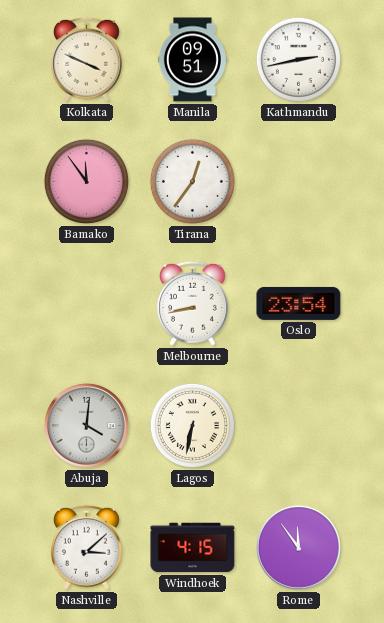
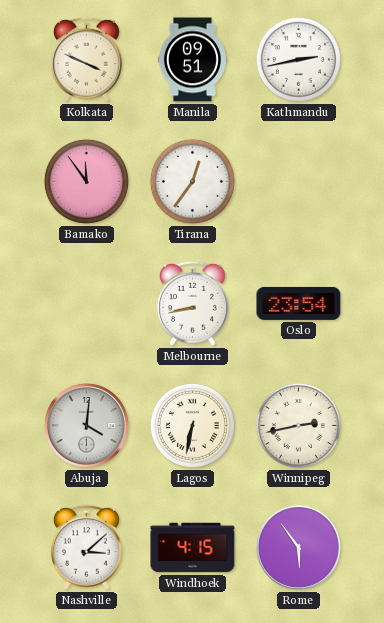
Winnipeg: none -> 2:43
Rome: 11:54 -> 5:54
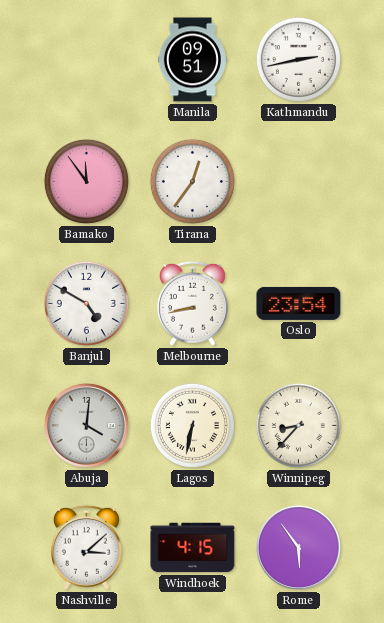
Kolkata: 3:49 -> none
Banjul: none -> 4:50
Winnipeg: 2:43 -> 8:37
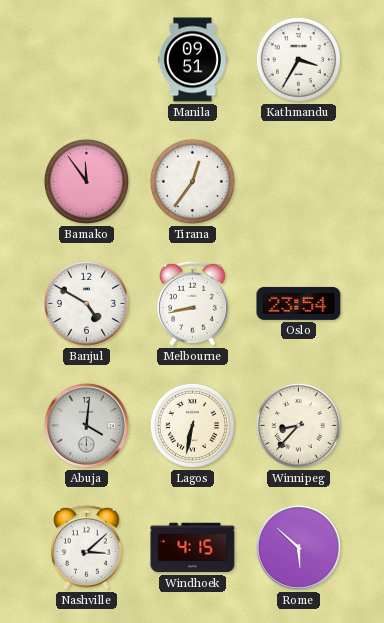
Kathmandu: 2:43 -> 3:35
Rome: 5:54 -> 5:52
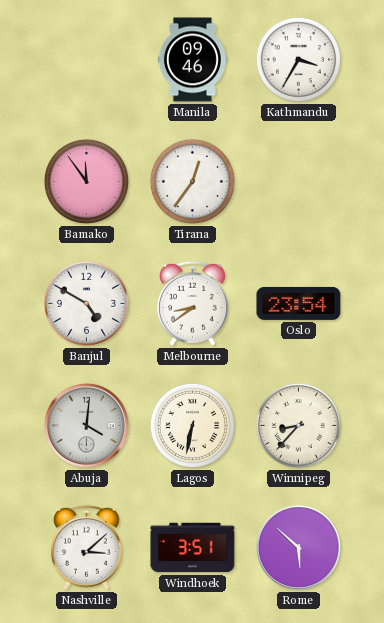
Manila: 09:51 -> 09:46
Melbourne: 8:43 -> 8:39
Windhoek: 4:15 -> 3:51
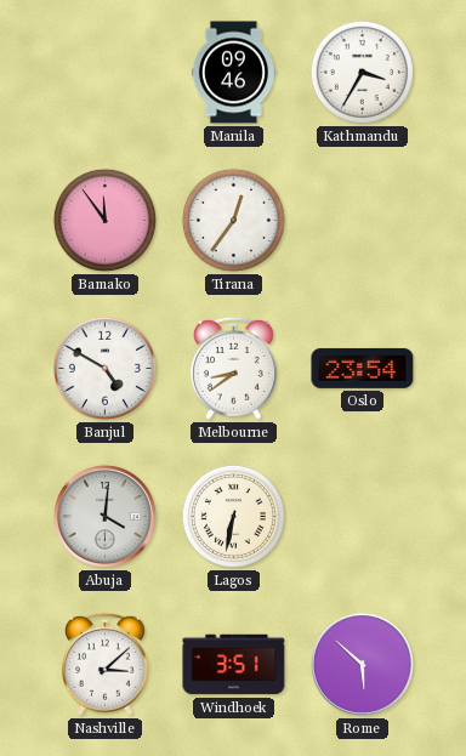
Winnipeg: 8:37 -> none
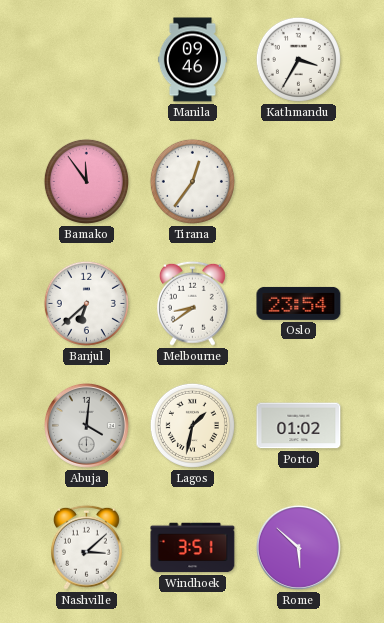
Banjul: 4:50 -> 6:38
Lagos: 6:32 -> 1:32
Porto: none -> 01:02
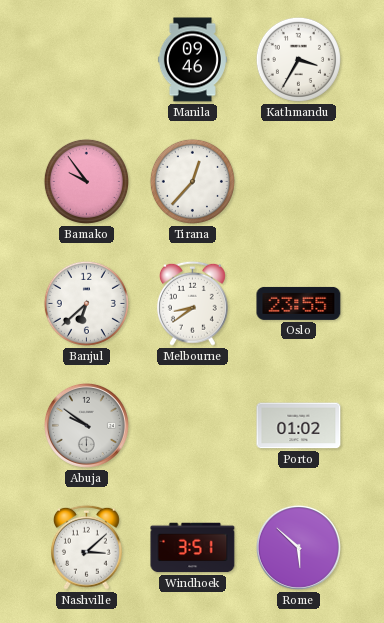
Bamako: 11:54 -> 9:54
Tirana: 12:36 -> 12:37
Oslo: 23:54 -> 23:55
Abuja: 4:01 -> 9:51
Lagos: 1:32 -> none
